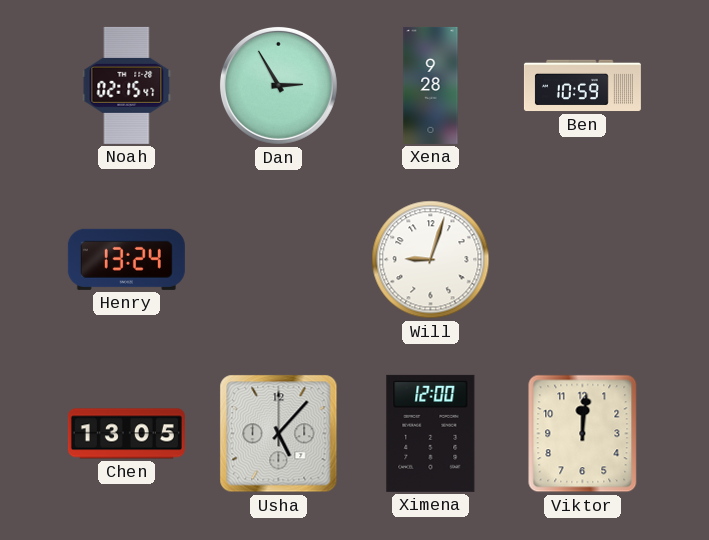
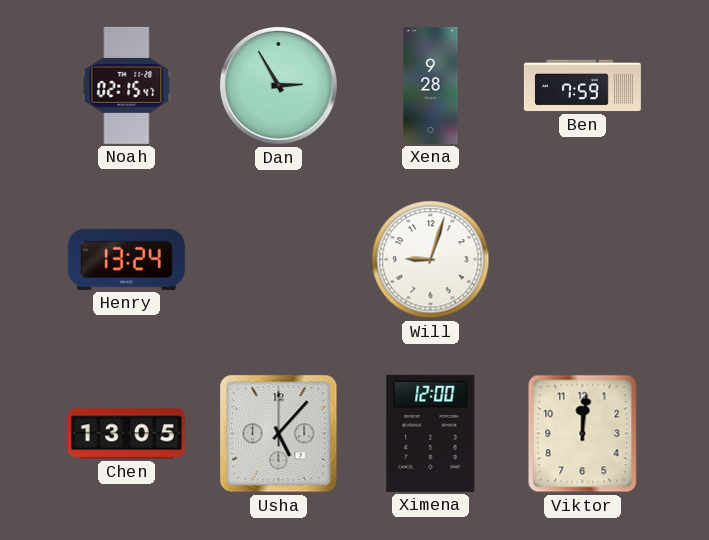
Ben: 10:59 -> 7:59
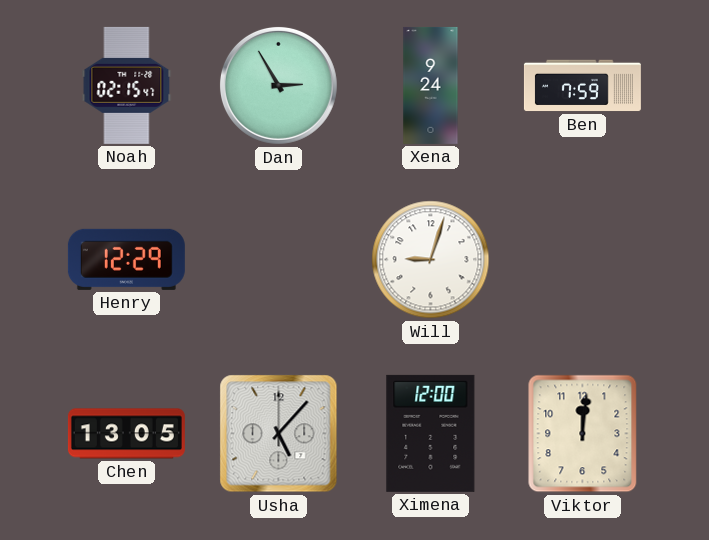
Xena: 9:28 -> 9:24
Henry: 13:24 -> 12:29
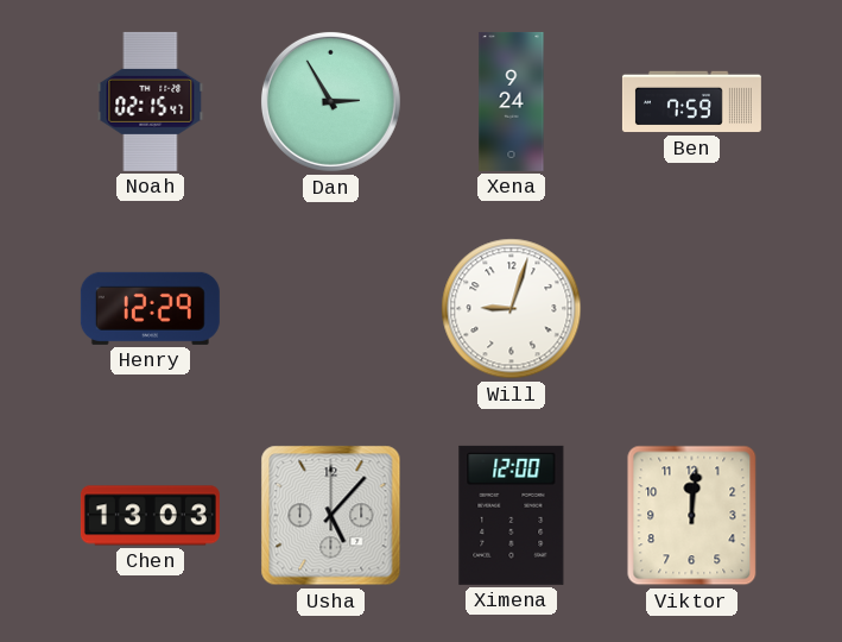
Chen: 13:05 -> 13:03
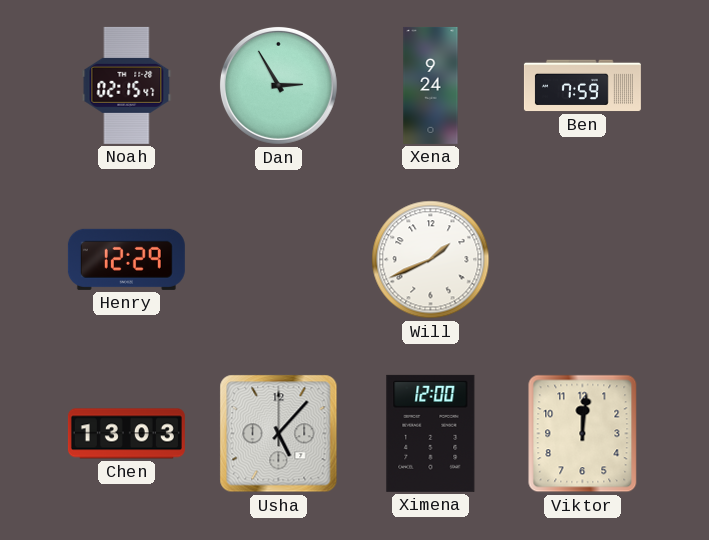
Will: 9:03 -> 1:41
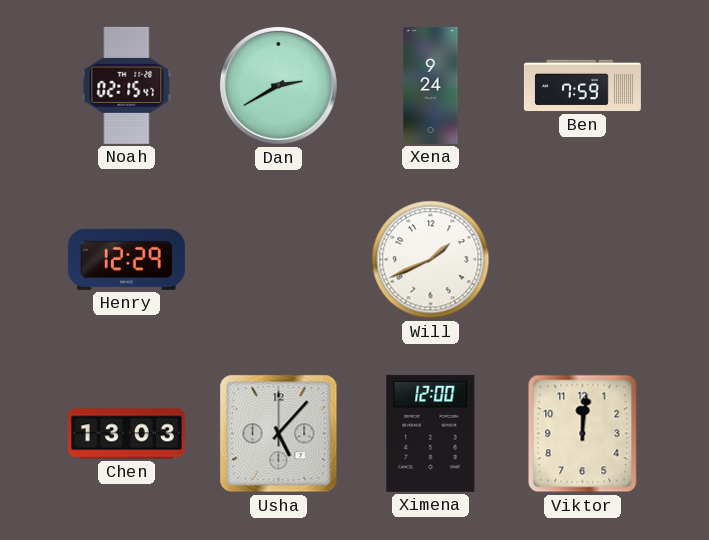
Dan: 2:55 -> 2:40
